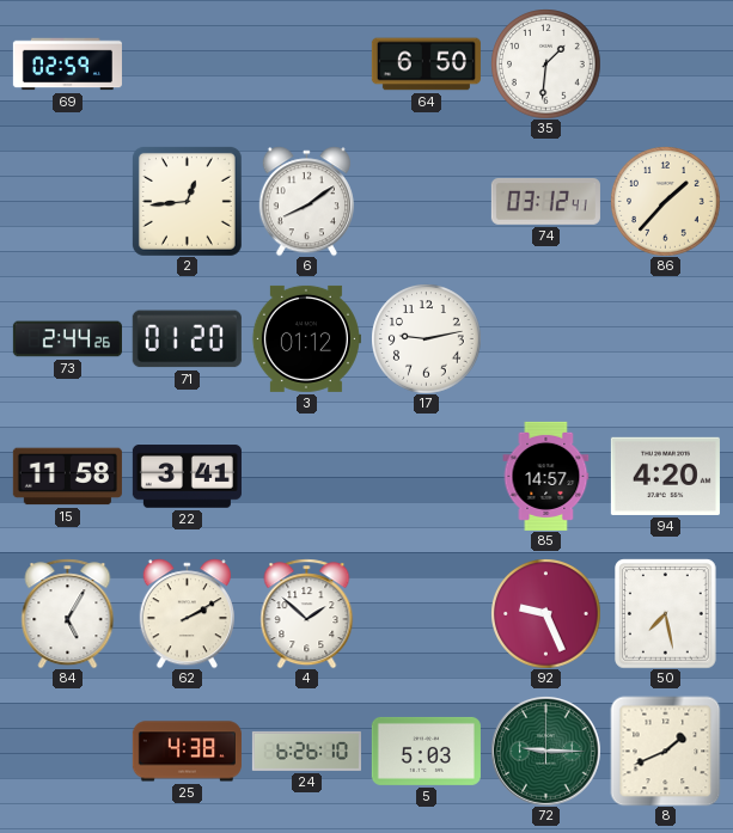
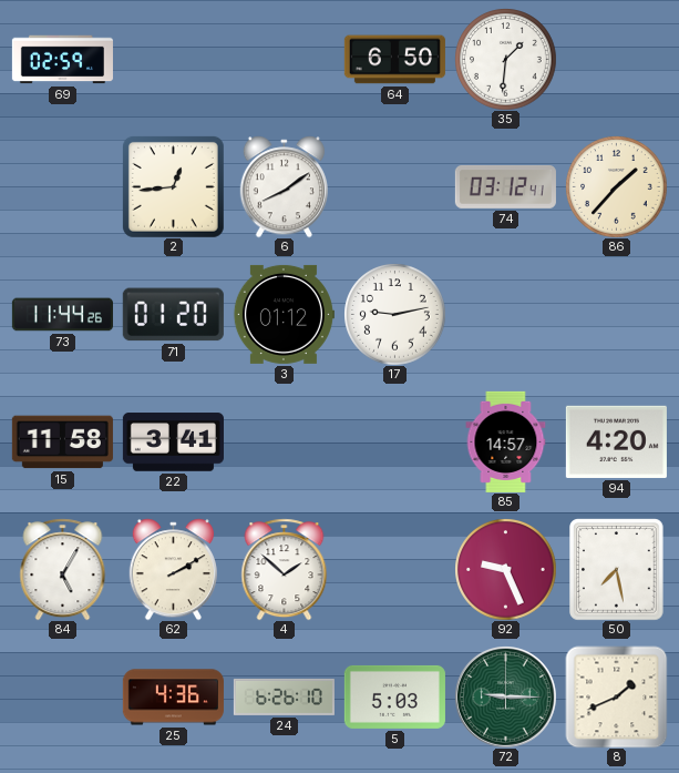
73: 2:44 -> 11:44
25: 4:38 -> 4:36
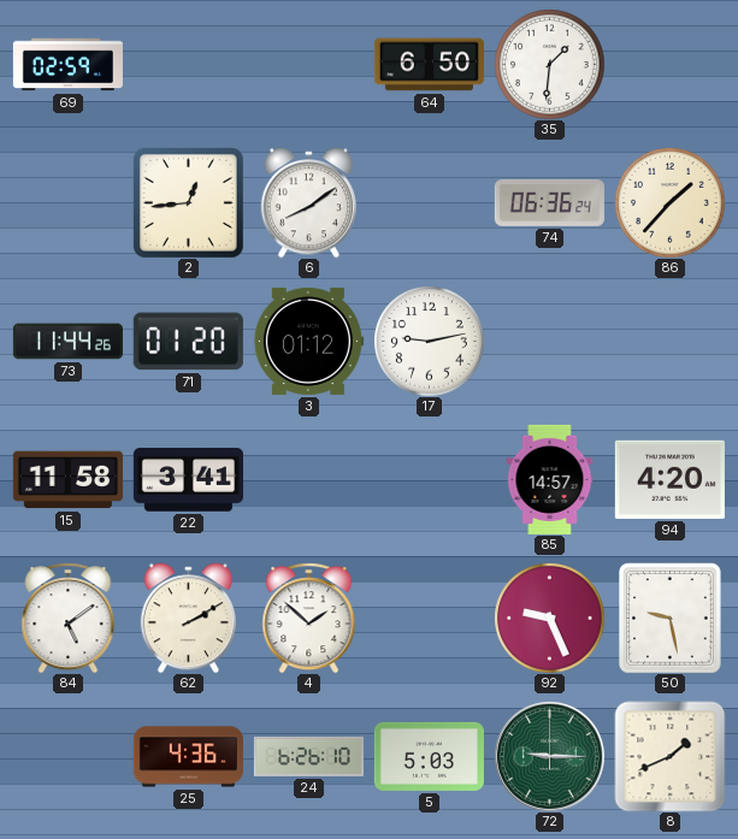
74: 03:12 -> 06:36
84: 5:05 -> 5:09
50: 7:28 -> 9:28
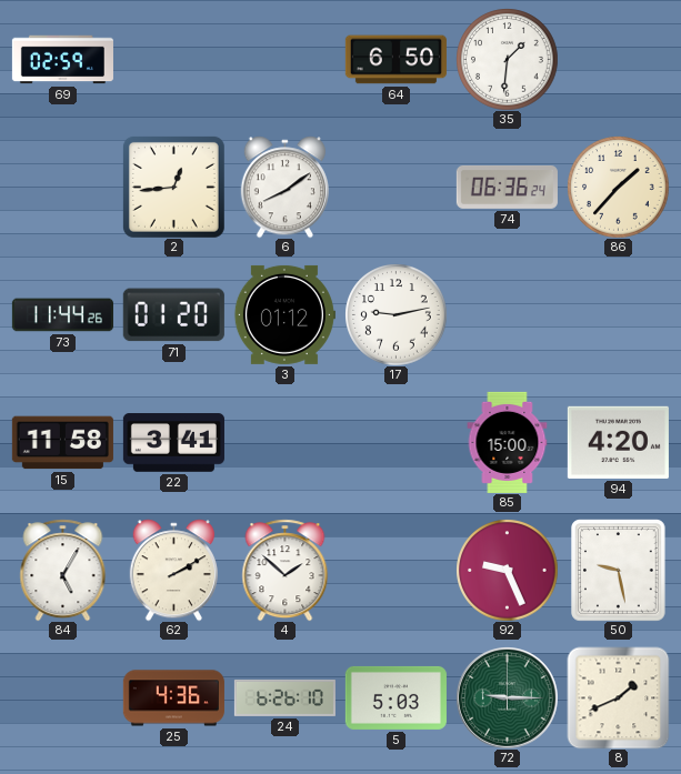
85: 14:57 -> 15:00
84: 5:09 -> 5:05
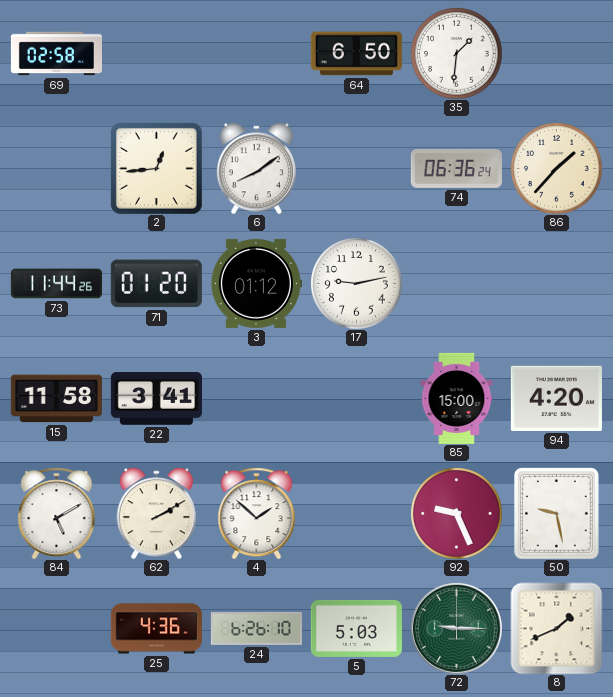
69: 02:59 -> 02:58
84: 5:05 -> 5:10
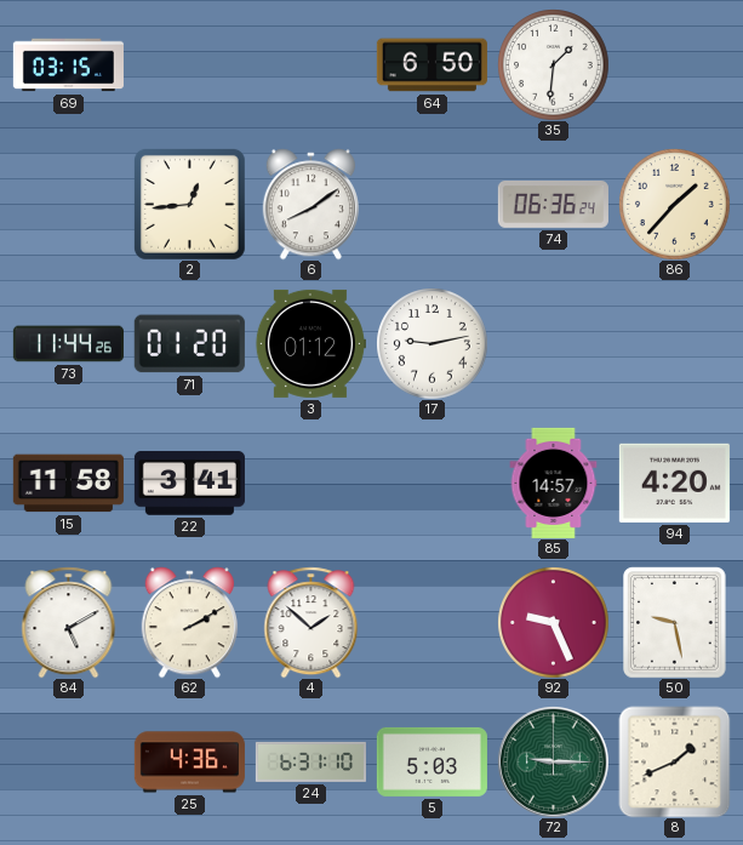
69: 02:58 -> 03:15
85: 15:00 -> 14:57
24: 6:26 -> 6:31
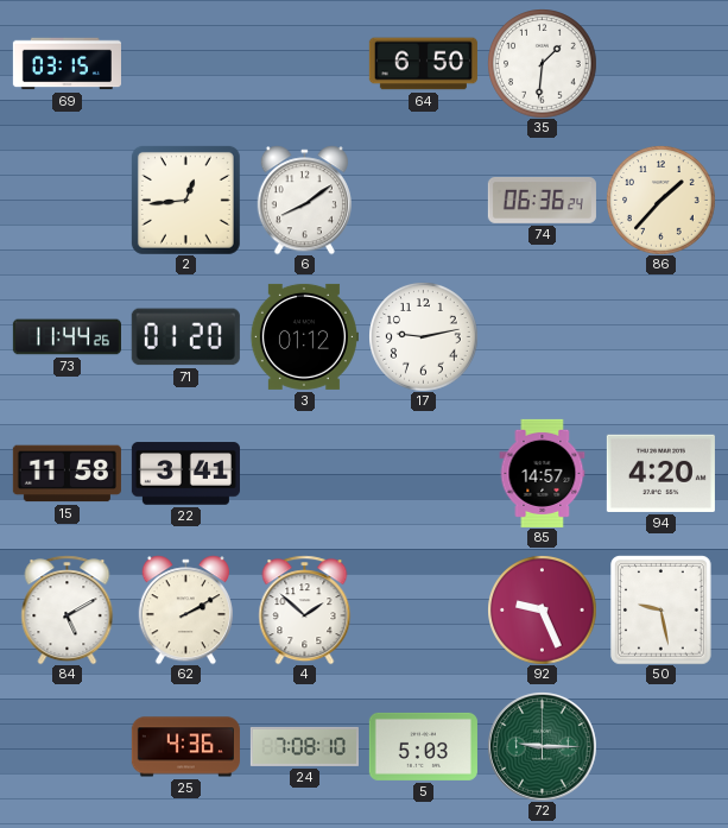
24: 6:31 -> 7:08
8: 1:41 -> none
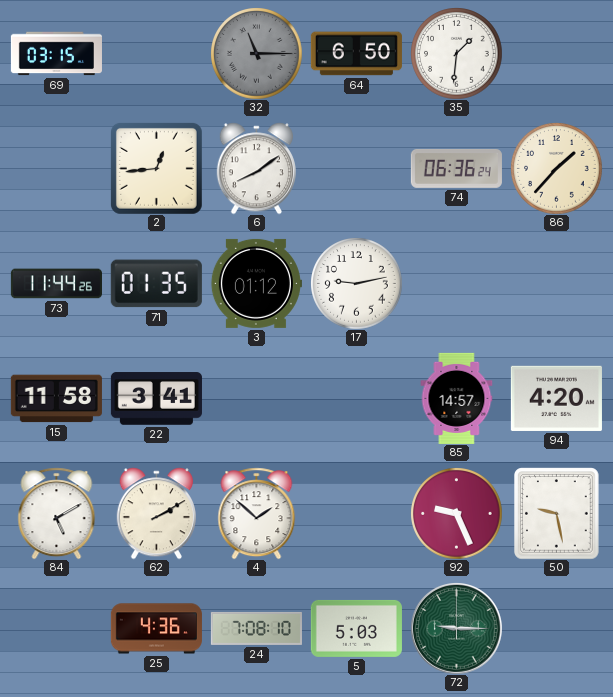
32: none -> 11:15
71: 01:20 -> 01:35
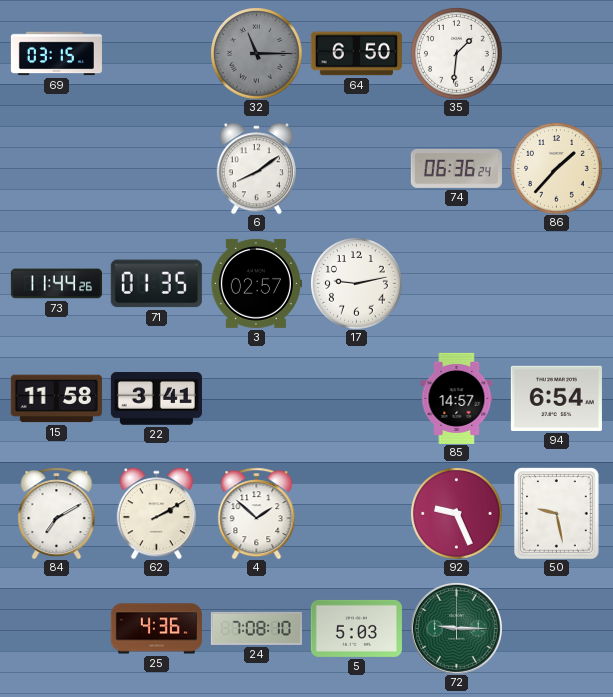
2: 12:44 -> none
3: 01:12 -> 02:57
94: 4:20 -> 6:54
84: 5:10 -> 7:10
